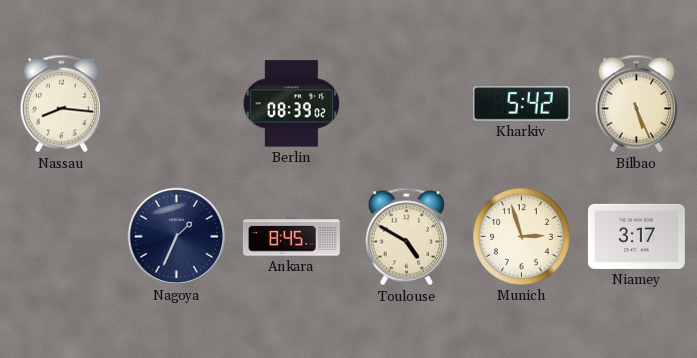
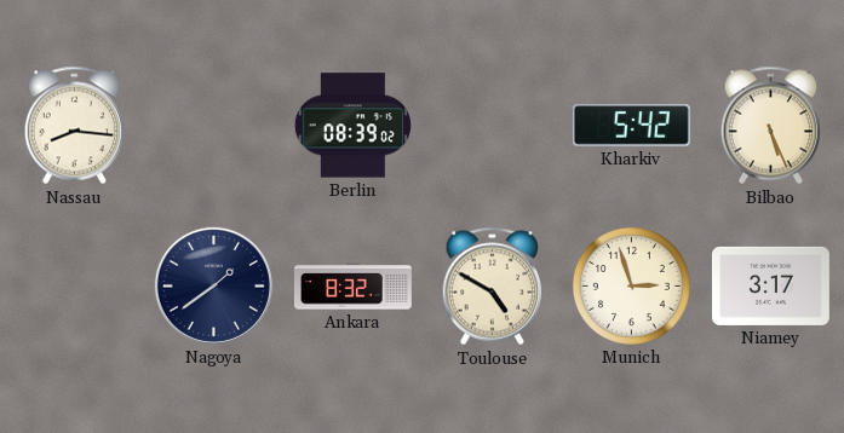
Nagoya: 1:34 -> 1:39
Ankara: 8:45 -> 8:32
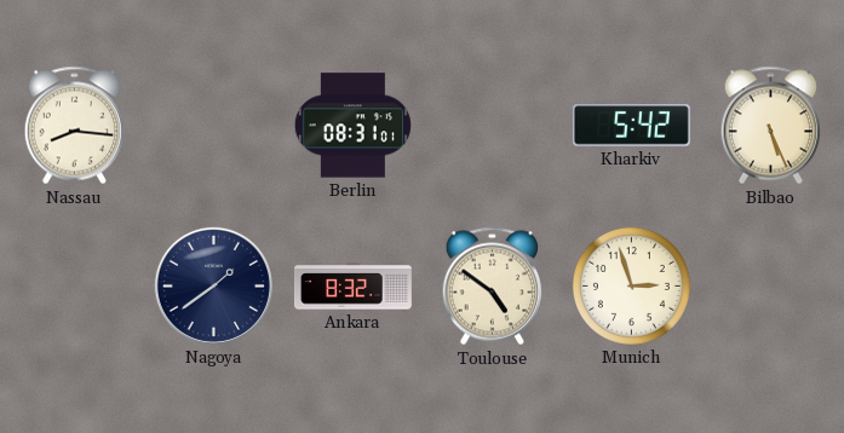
Berlin: 08:39 -> 08:31
Toulouse: 4:50 -> 4:51
Niamey: 3:17 -> none
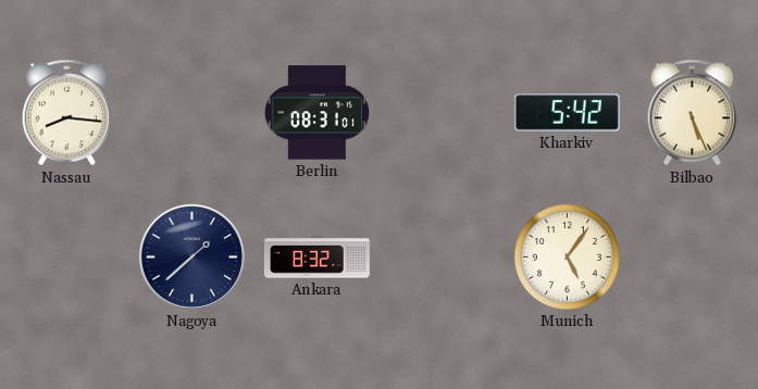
Nagoya: 1:39 -> 1:38
Toulouse: 4:51 -> none
Munich: 2:57 -> 5:06
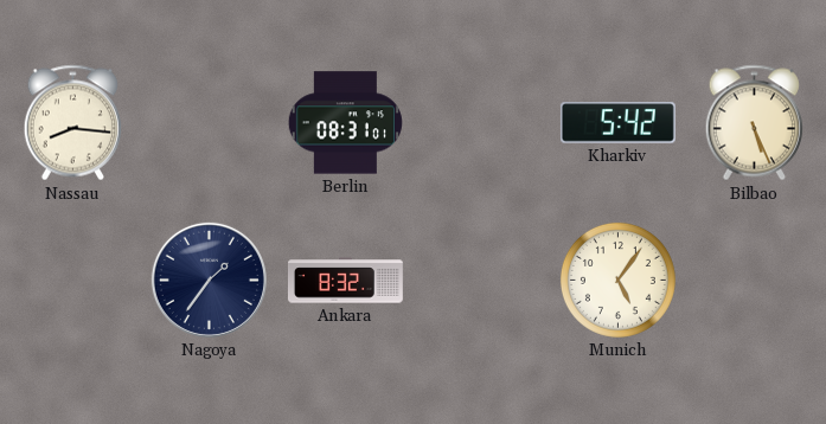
Nagoya: 1:38 -> 1:36
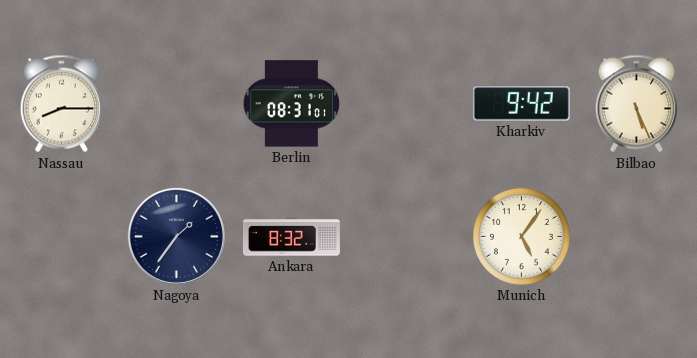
Nassau: 8:16 -> 8:15
Kharkiv: 5:42 -> 9:42
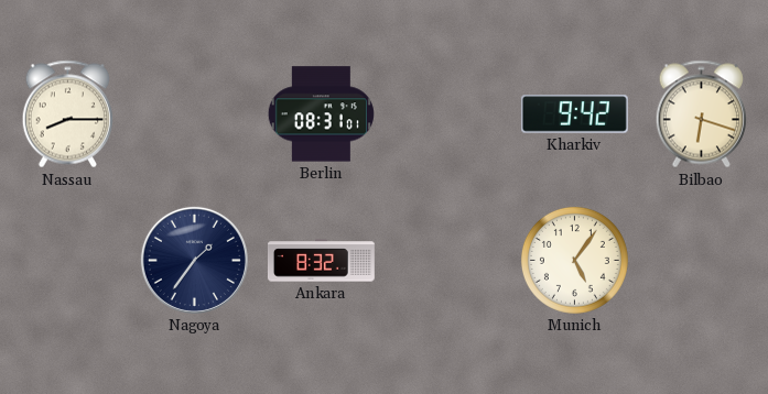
Bilbao: 5:26 -> 6:18
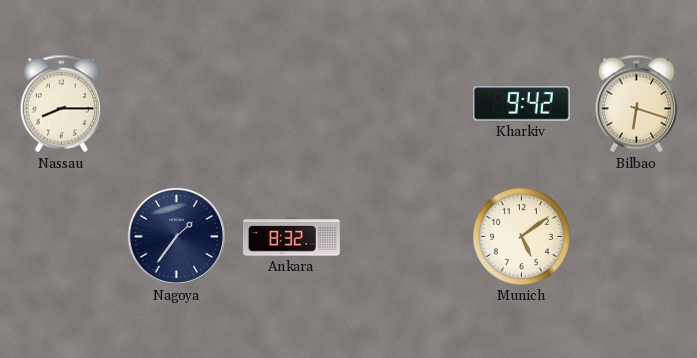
Berlin: 08:31 -> none
Munich: 5:06 -> 5:09
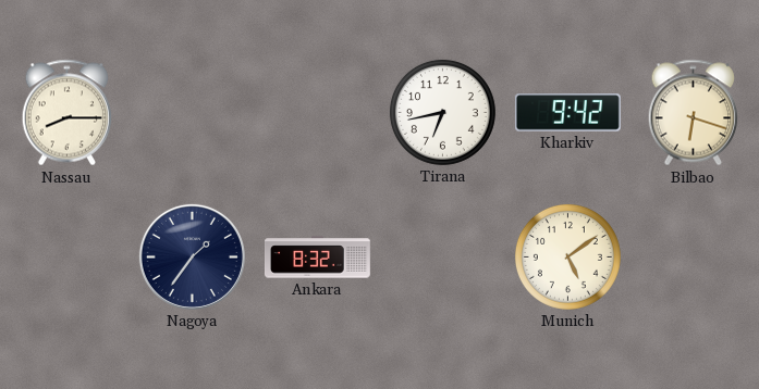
Tirana: none -> 6:43
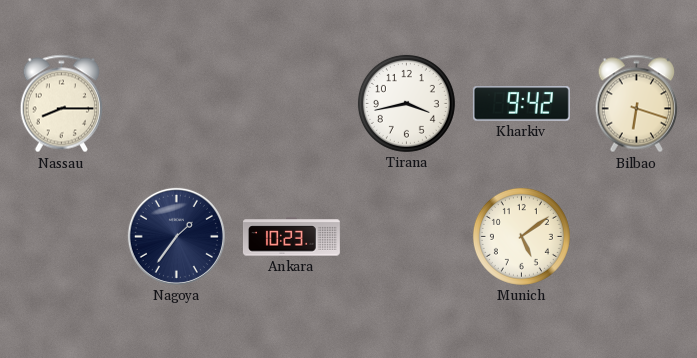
Tirana: 6:43 -> 3:43
Ankara: 8:32 -> 10:23
